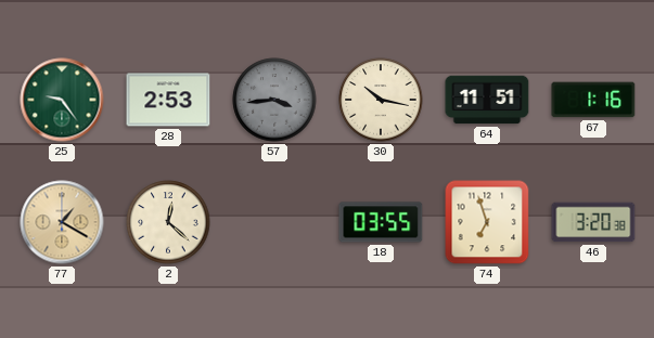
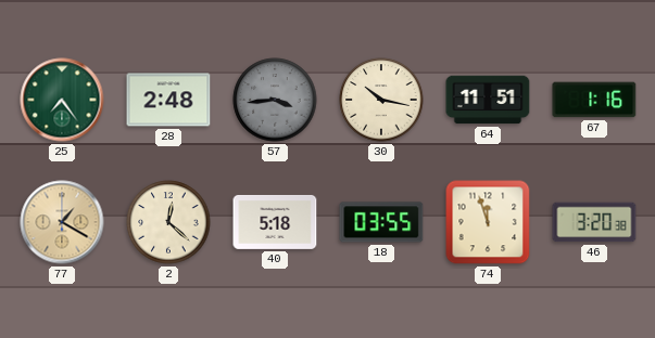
25: 9:24 -> 7:24
28: 2:53 -> 2:48
40: none -> 5:18
74: 6:57 -> 11:57
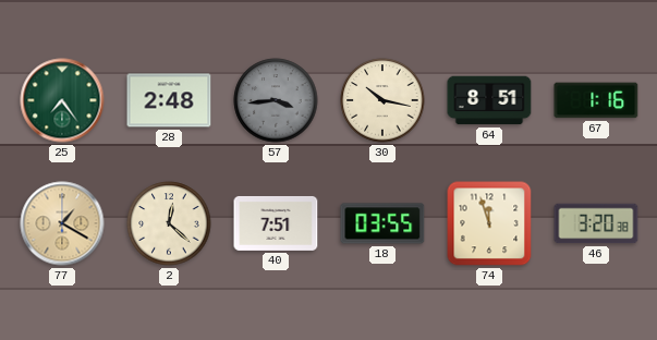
64: 11:51 -> 8:51
40: 5:18 -> 7:51
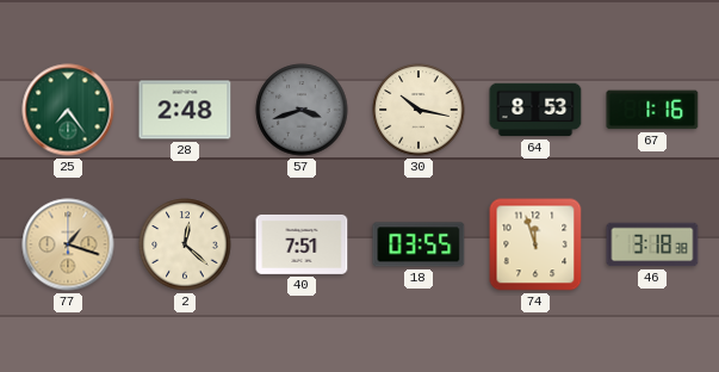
57: 3:44 -> 3:42
64: 8:51 -> 8:53
77: 1:20 -> 1:18
46: 3:20 -> 3:18
